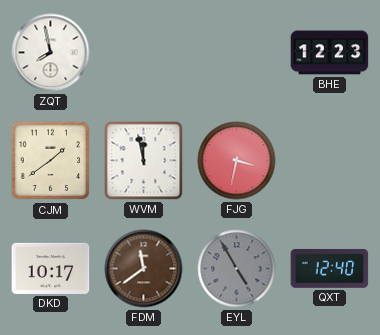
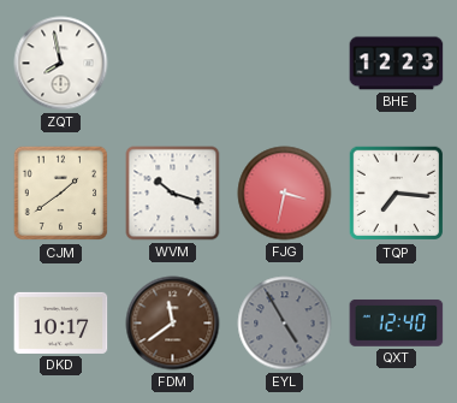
WVM: 11:58 -> 10:18
TQP: none -> 7:16
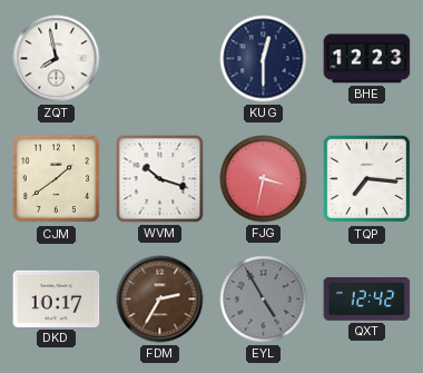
KUG: none -> 12:30
FDM: 11:39 -> 2:35
QXT: 12:40 -> 12:42
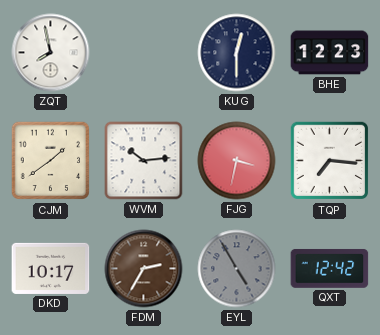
WVM: 10:18 -> 10:14
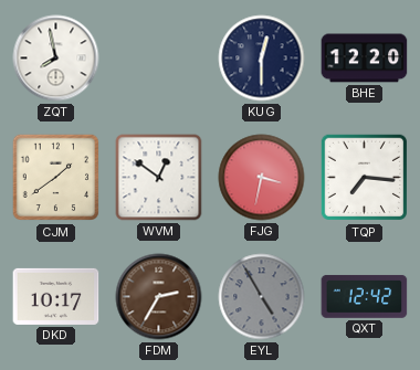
BHE: 12:23 -> 12:20
WVM: 10:14 -> 12:51
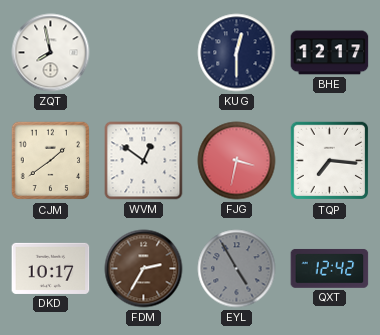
BHE: 12:20 -> 12:17
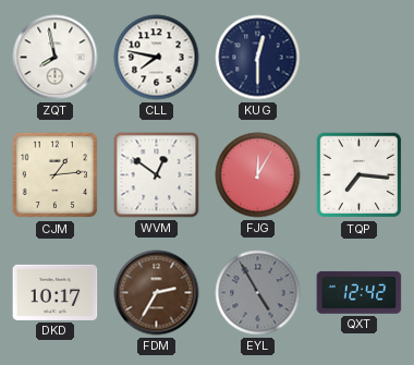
CLL: none -> 7:47
BHE: 12:17 -> none
CJM: 1:39 -> 1:14
FJG: 3:32 -> 12:05
